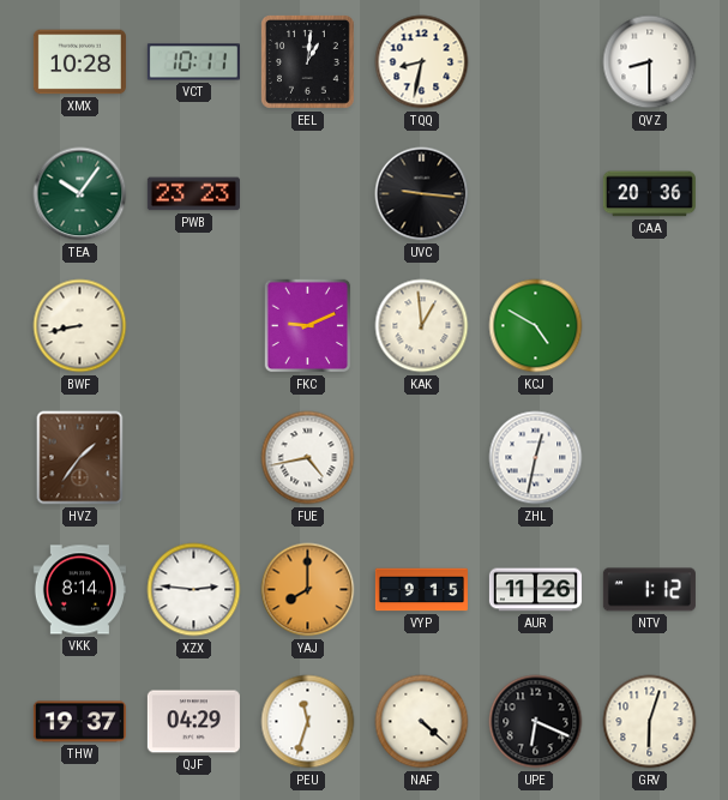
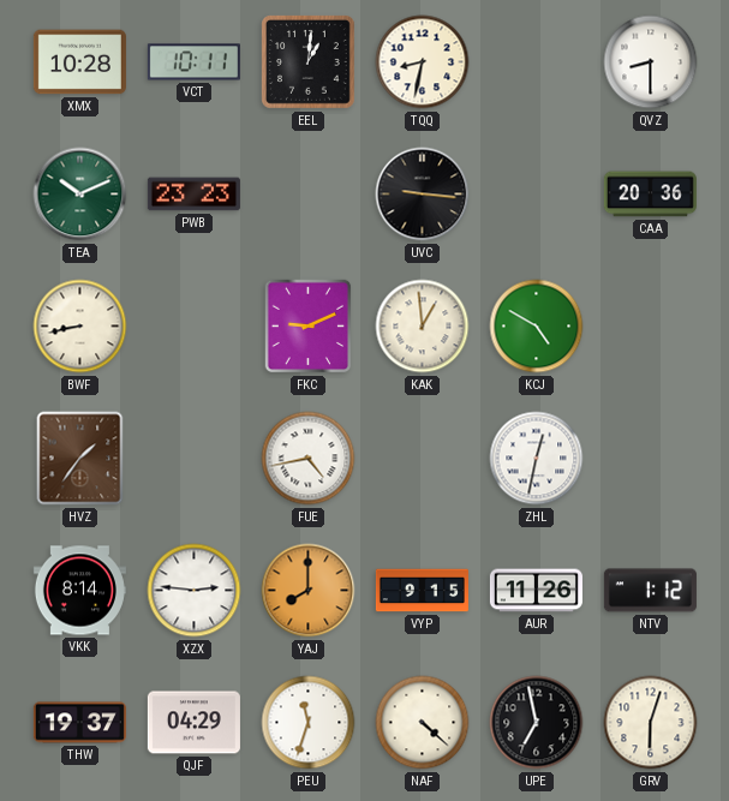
TEA: 10:06 -> 10:11
UPE: 6:19 -> 6:58
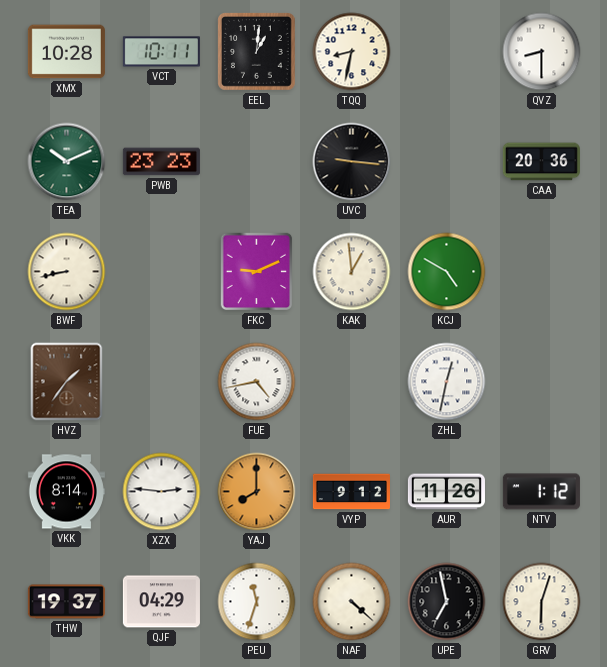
VYP: 9:15 -> 9:12
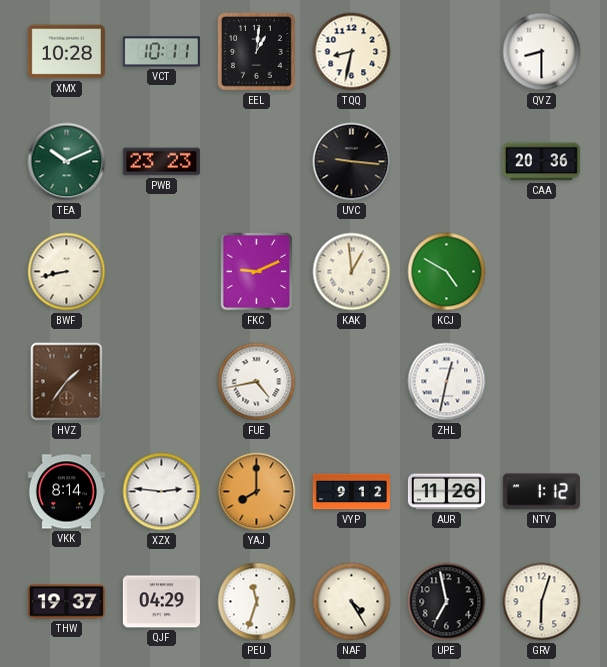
NAF: 4:22 -> 4:25
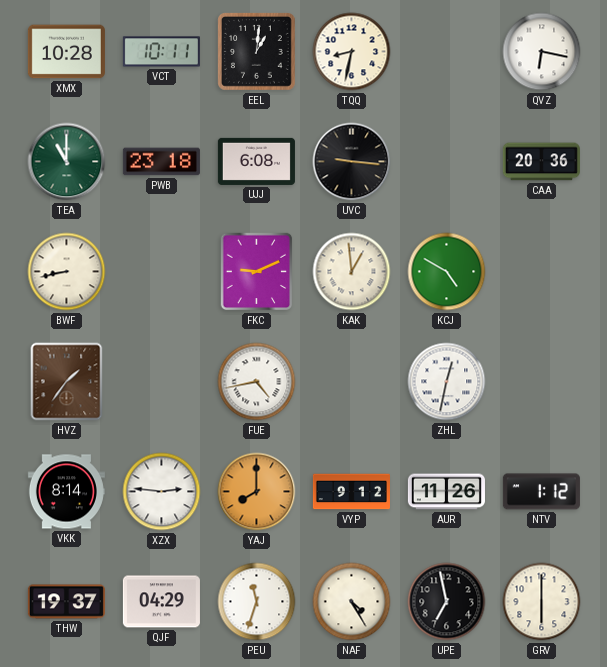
QVZ: 8:30 -> 6:17
TEA: 10:11 -> 11:00
PWB: 23:23 -> 23:18
UJJ: none -> 6:08
GRV: 6:03 -> 6:00
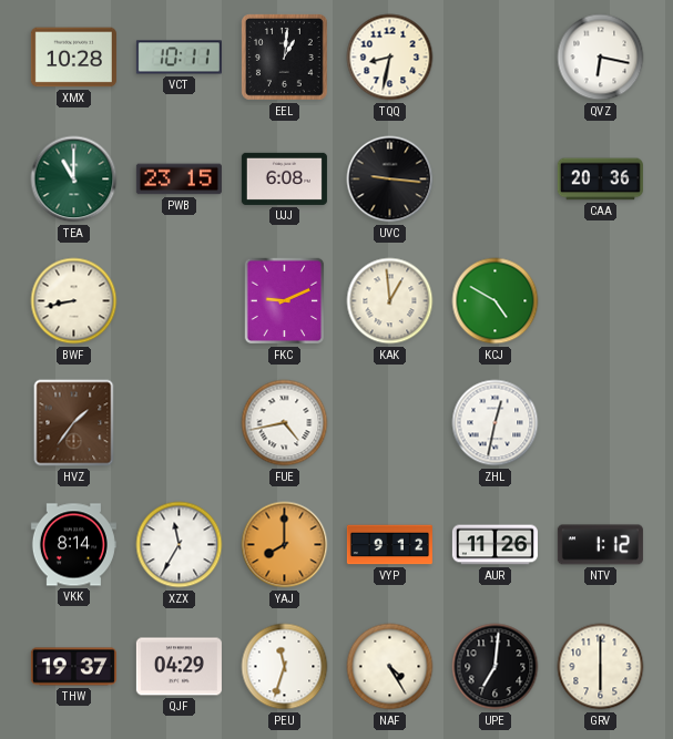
PWB: 23:18 -> 23:15
XZX: 2:46 -> 11:35
UPE: 6:58 -> 7:01
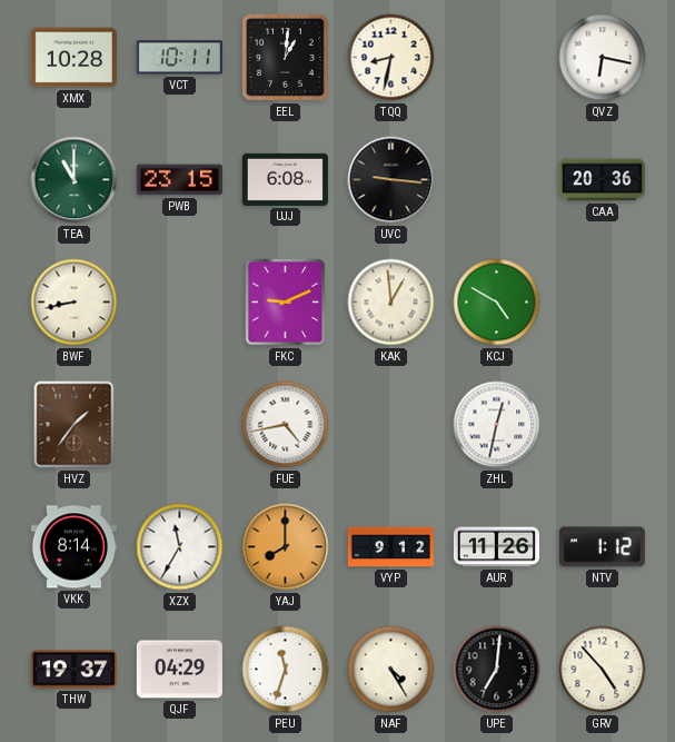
GRV: 6:00 -> 4:53
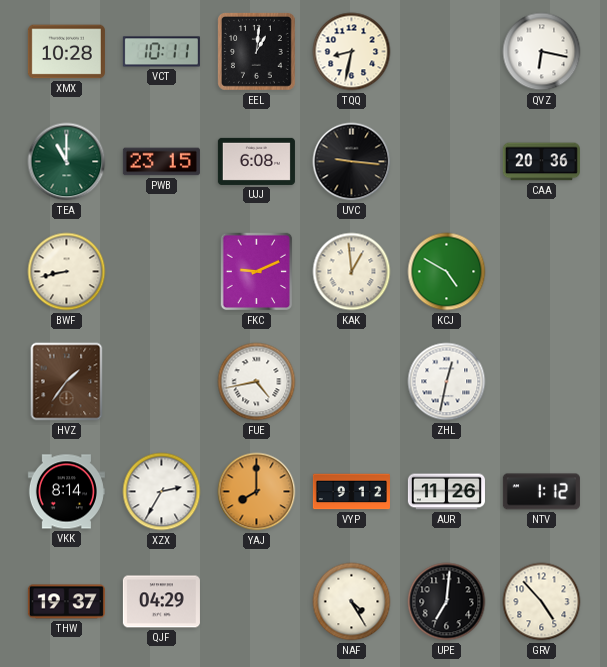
XZX: 11:35 -> 2:35
PEU: 11:33 -> none
